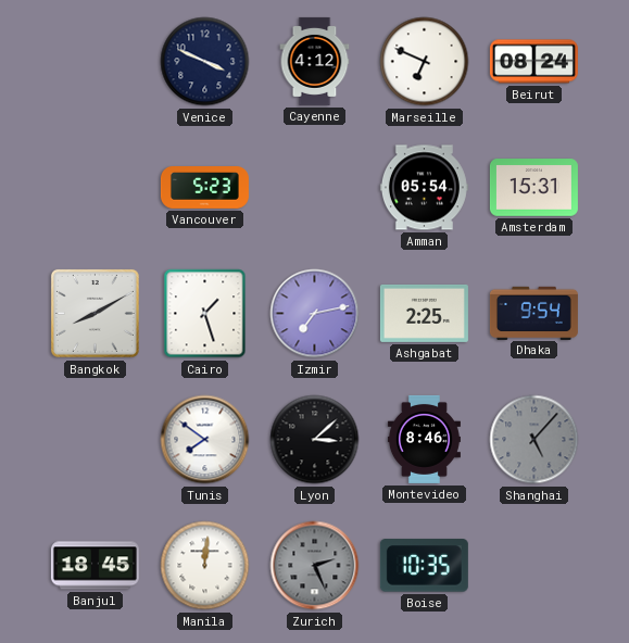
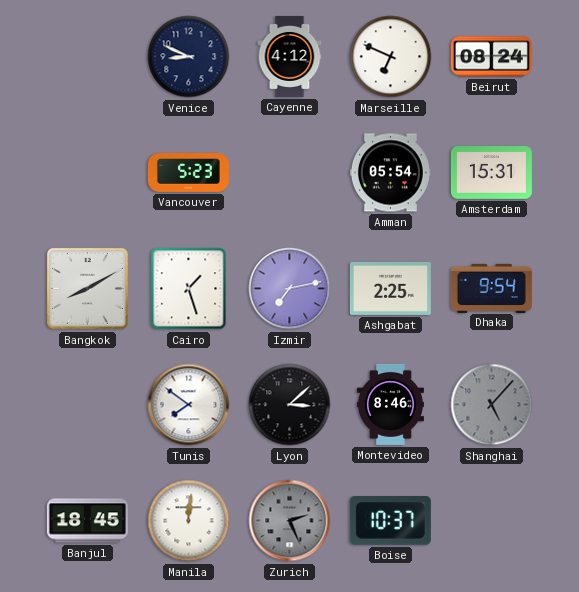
Venice: 3:49 -> 8:49
Boise: 10:35 -> 10:37
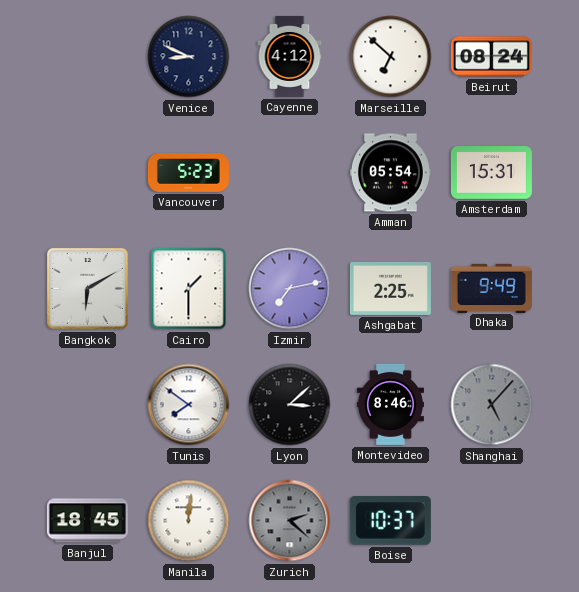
Marseille: 6:49 -> 6:52
Bangkok: 8:10 -> 6:10
Cairo: 1:27 -> 1:30
Dhaka: 9:54 -> 9:49
Zurich: 2:26 -> 2:22
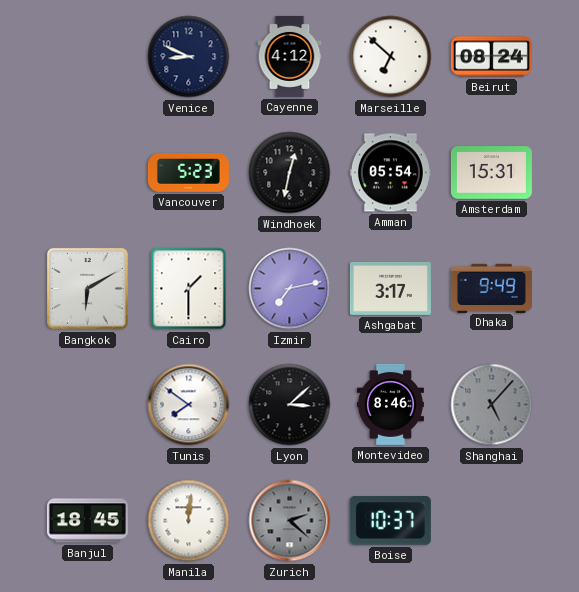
Windhoek: none -> 12:32
Ashgabat: 2:25 -> 3:17
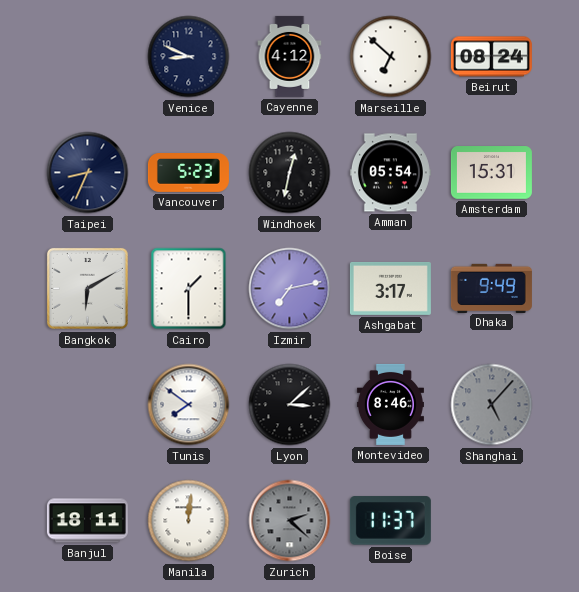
Taipei: none -> 8:34
Banjul: 18:45 -> 18:11
Boise: 10:37 -> 11:37
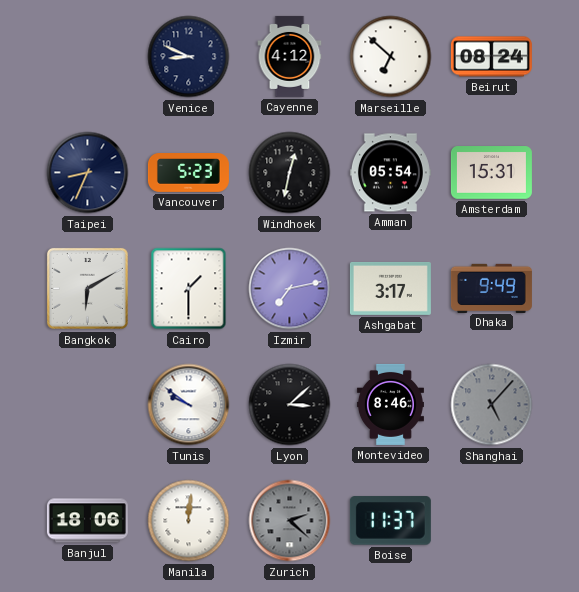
Tunis: 7:51 -> 9:51
Banjul: 18:11 -> 18:06
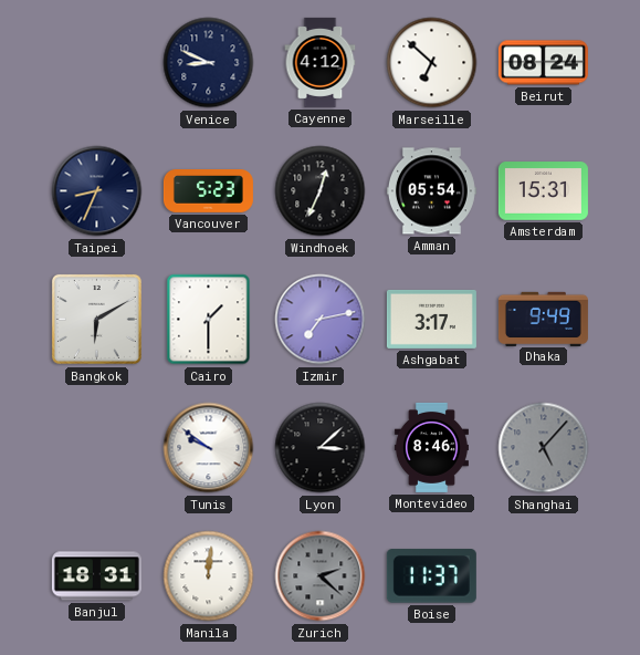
Windhoek: 12:32 -> 12:34
Banjul: 18:06 -> 18:31
